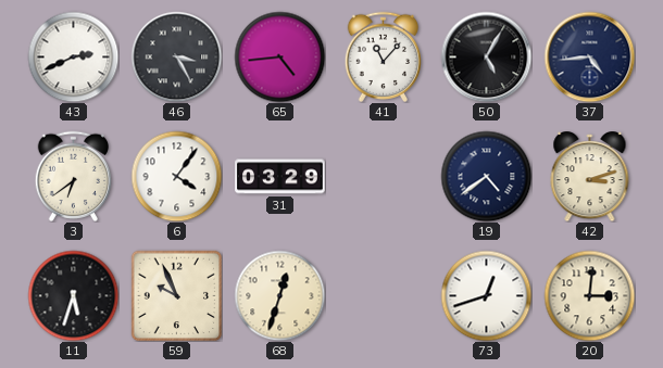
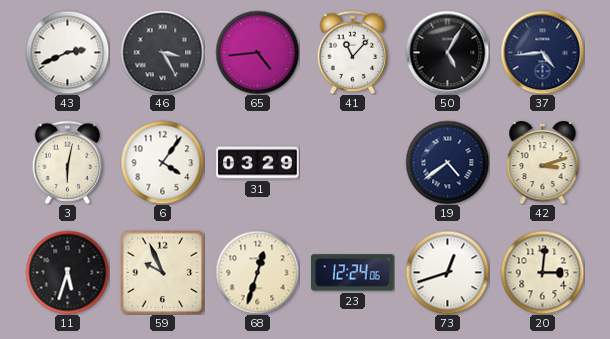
3: 6:39 -> 6:02
23: none -> 12:24
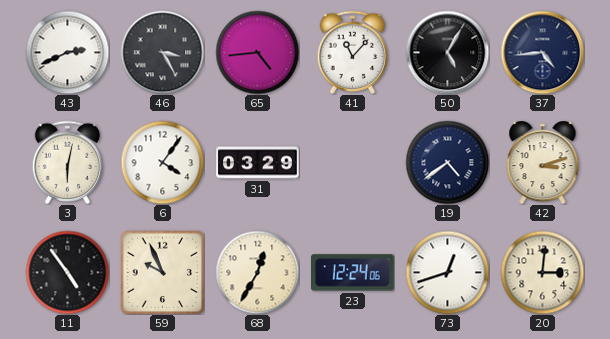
11: 5:33 -> 4:54
68: 12:33 -> 12:35
